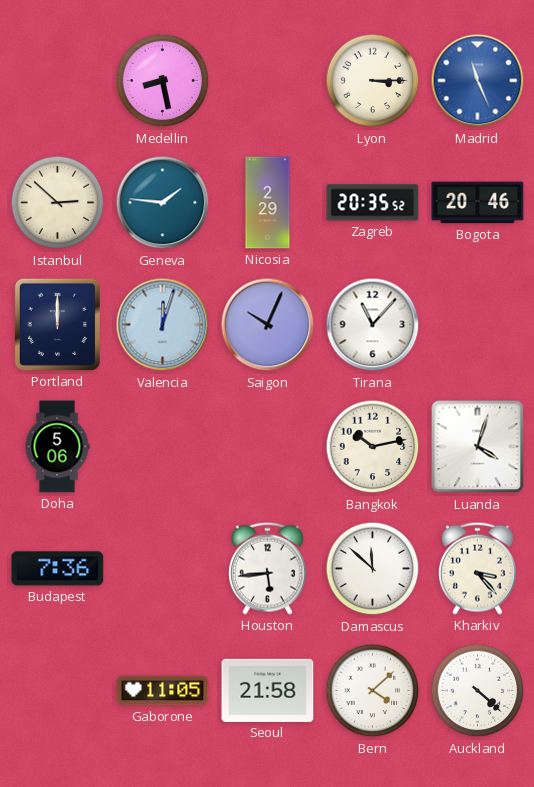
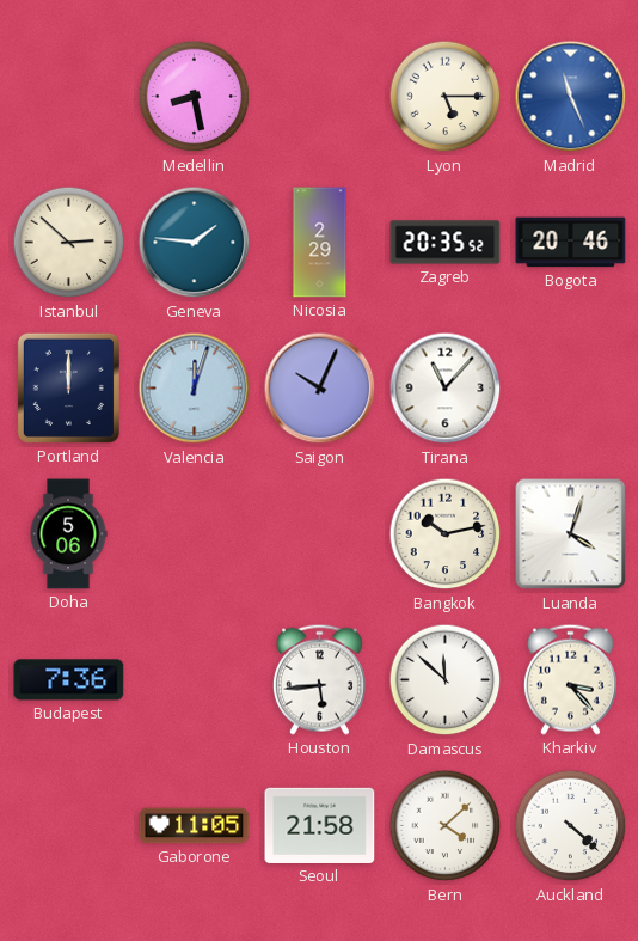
Lyon: 3:15 -> 5:15
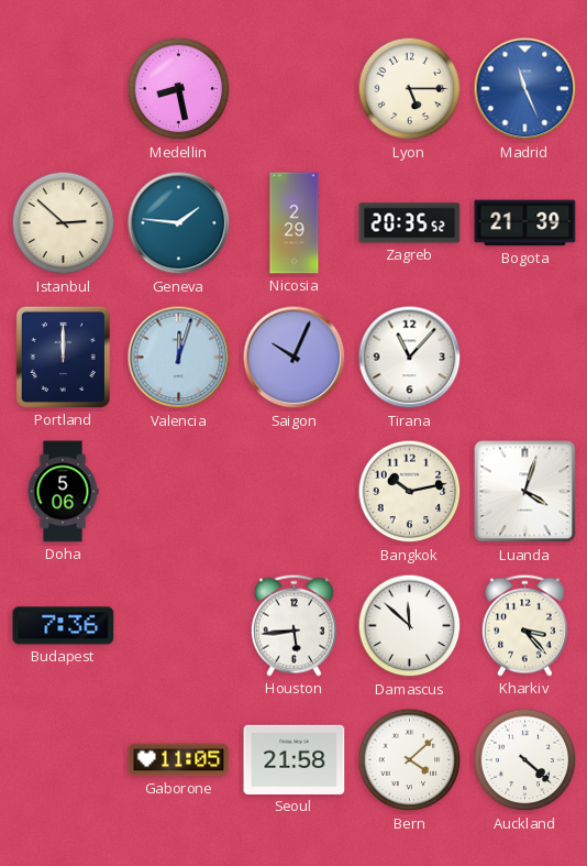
Bogota: 20:46 -> 21:39
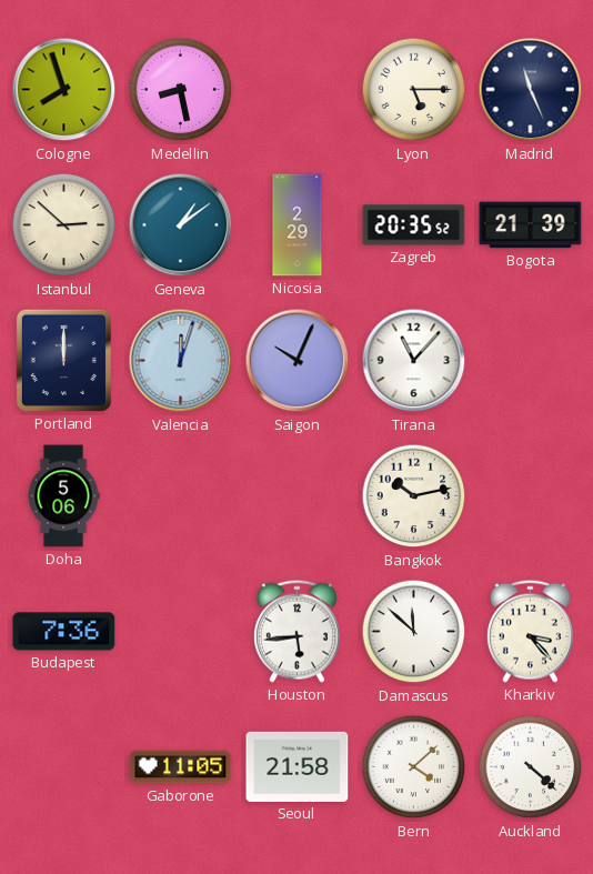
Cologne: none -> 7:57
Madrid dial: blue -> navy
Geneva: 1:46 -> 1:09
Luanda: 4:03 -> none
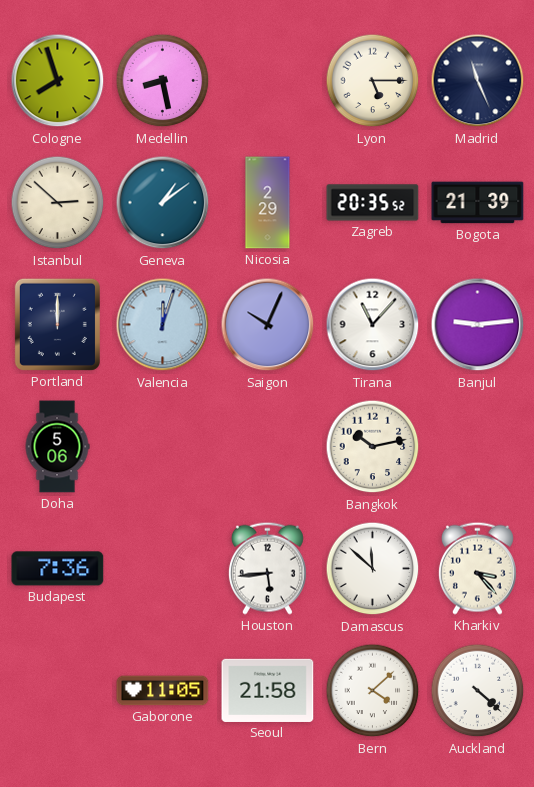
Banjul: none -> 9:14
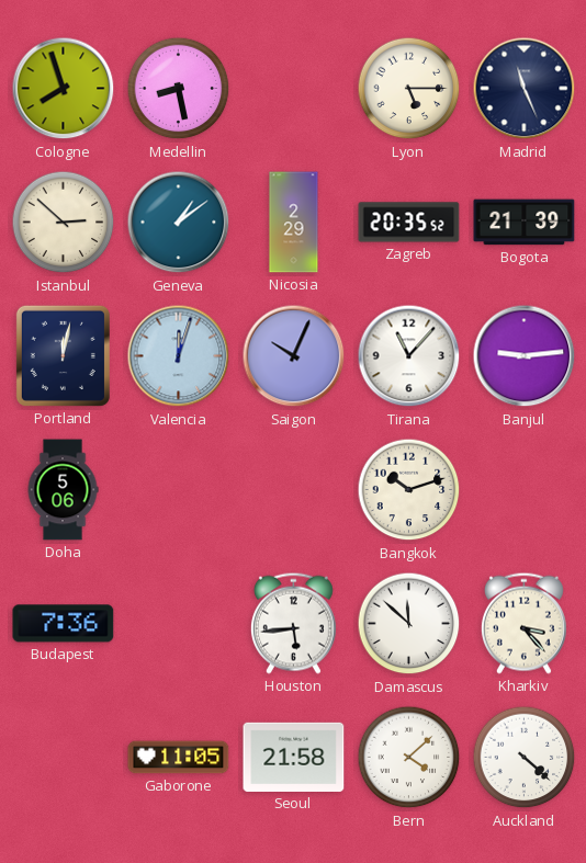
Portland: 12:00 -> 12:02
Bangkok: 10:13 -> 10:12
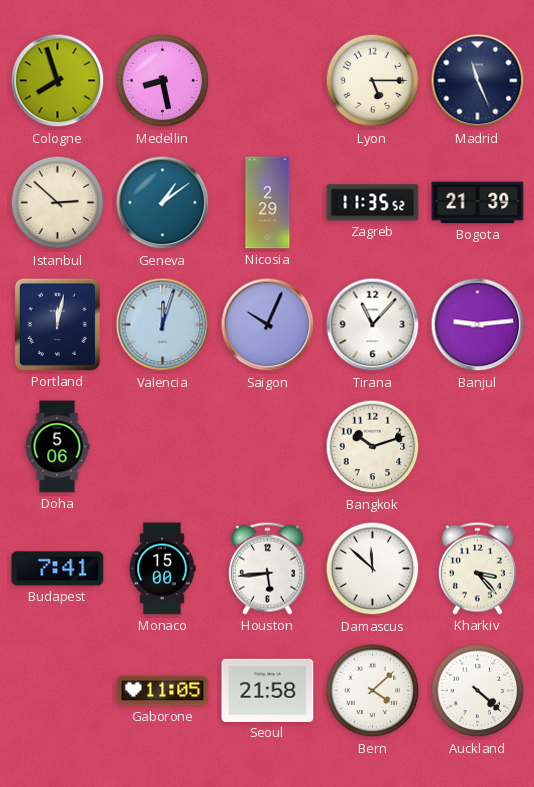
Zagreb: 20:35 -> 11:35
Budapest: 7:36 -> 7:41
Monaco: none -> 15:00
